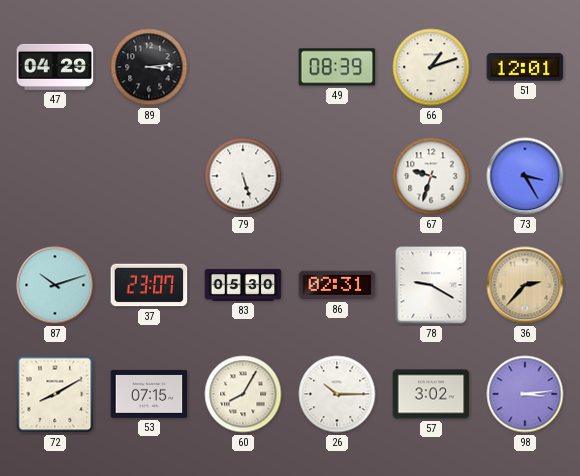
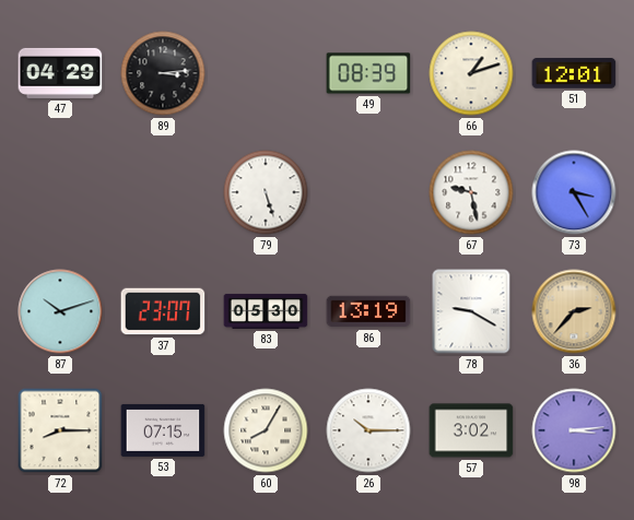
67: 9:33 -> 9:28
86: 02:31 -> 13:19
72: 8:10 -> 8:15
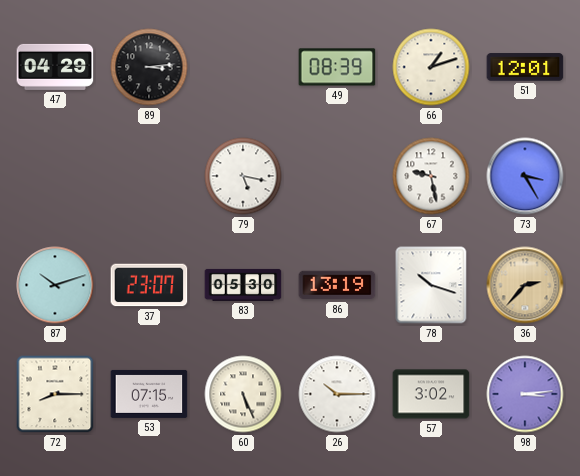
79: 5:27 -> 5:17
78: 9:20 -> 10:18
60: 8:05 -> 5:26
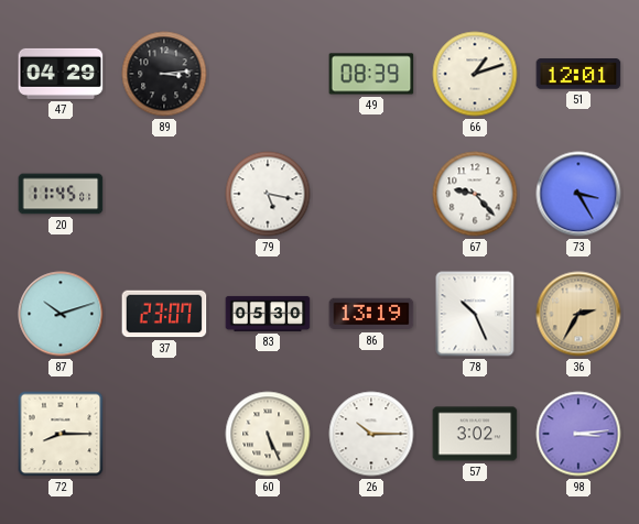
20: none -> 11:45
67: 9:28 -> 9:23
78: 10:18 -> 10:26
36: 2:37 -> 2:35
53: 07:15 -> none
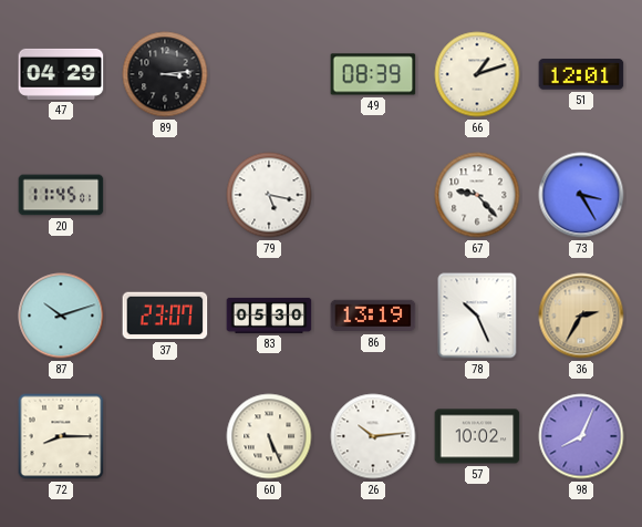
26: 10:15 -> 10:14
57: 3:02 -> 10:02
98: 3:14 -> 8:04
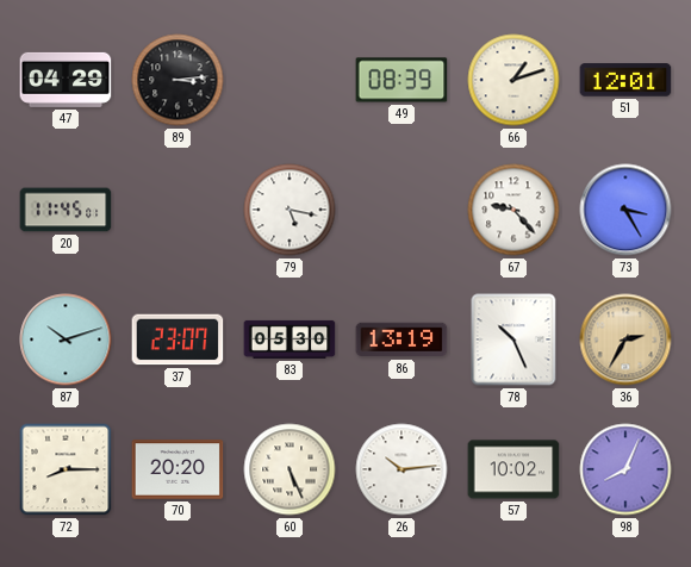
70: none -> 20:20
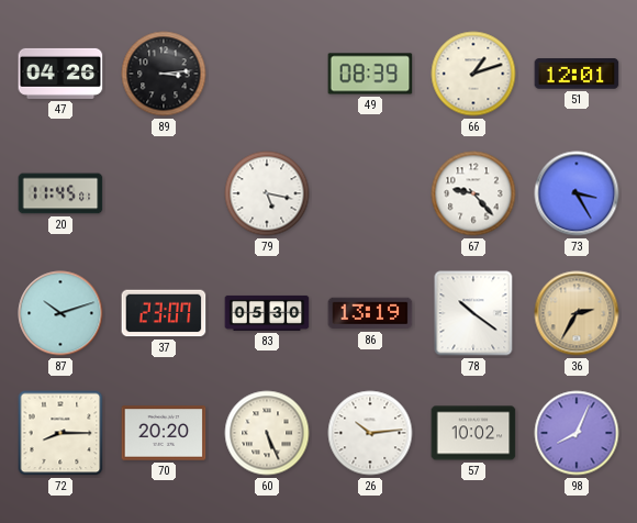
47: 04:29 -> 04:26
78: 10:26 -> 10:21
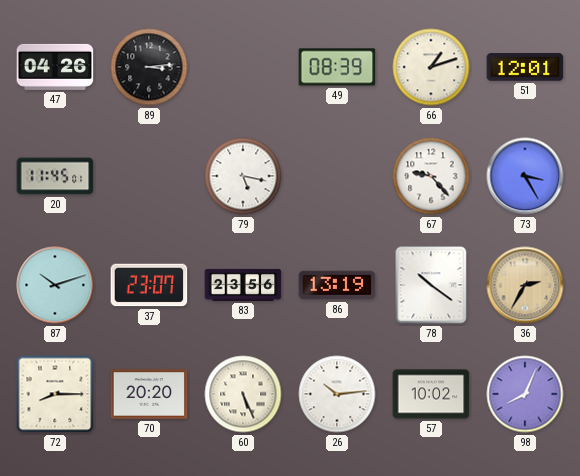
83: 05:30 -> 23:56
